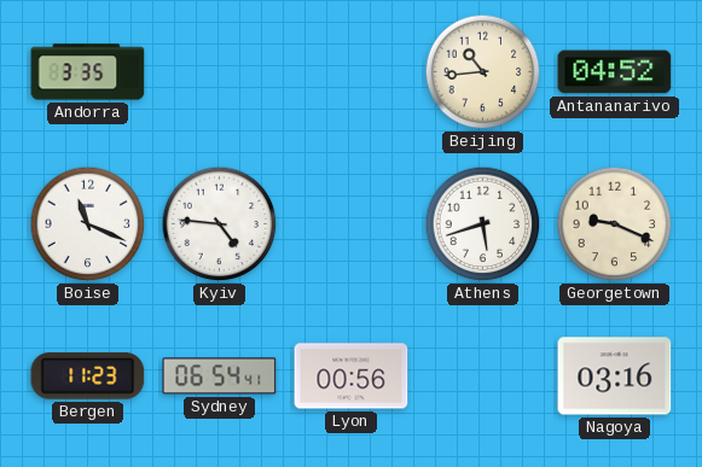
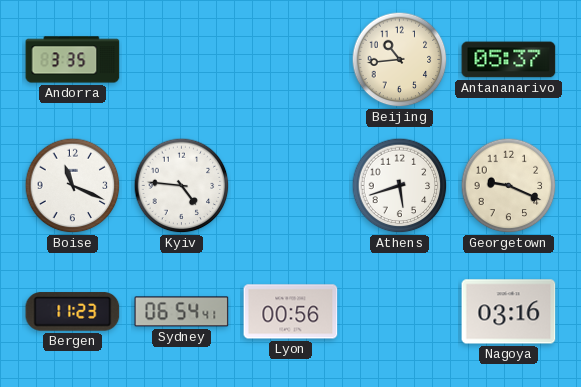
Antananarivo: 04:52 -> 05:37
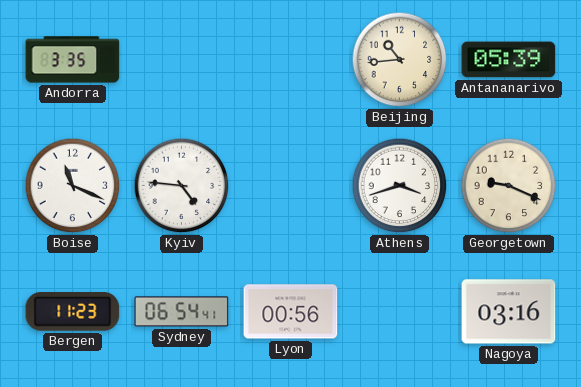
Antananarivo: 05:37 -> 05:39
Athens: 5:42 -> 3:42
